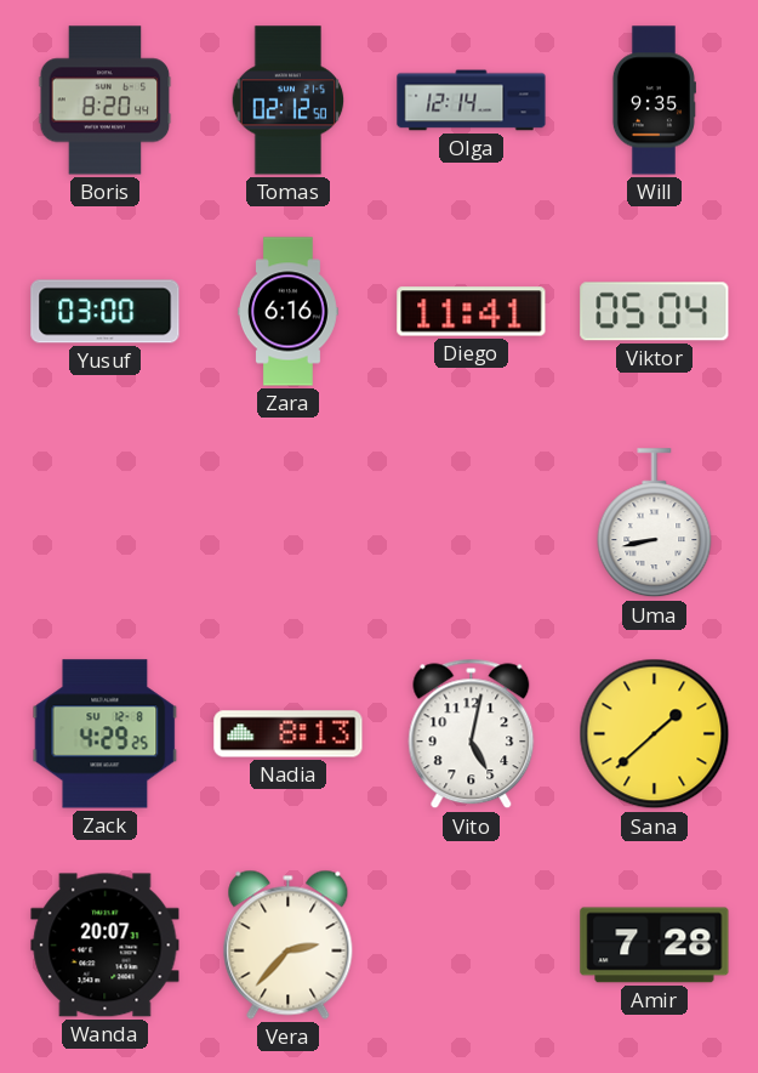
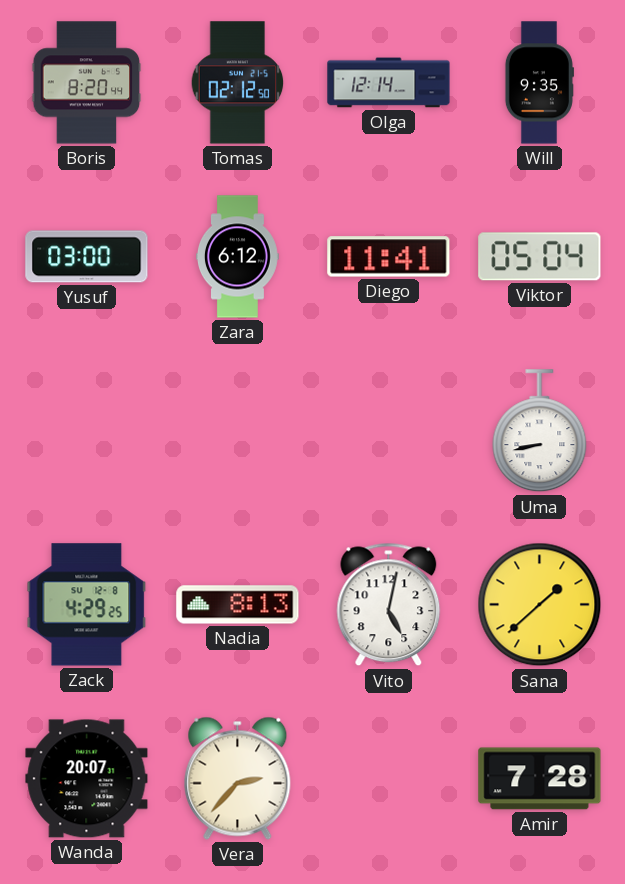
Zara: 6:16 -> 6:12
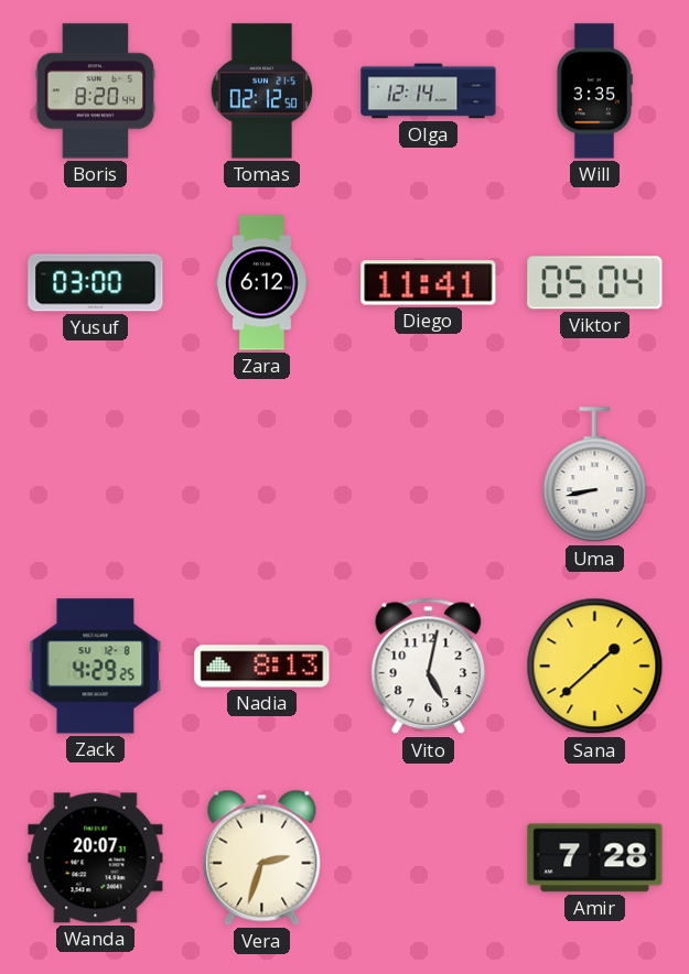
Will: 9:35 -> 3:35
Vera: 2:37 -> 2:33
